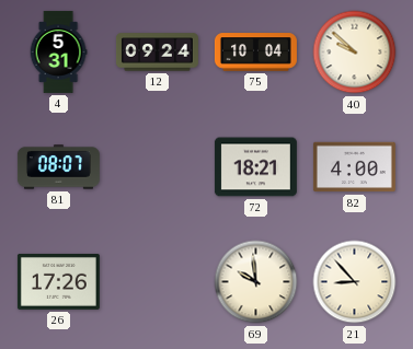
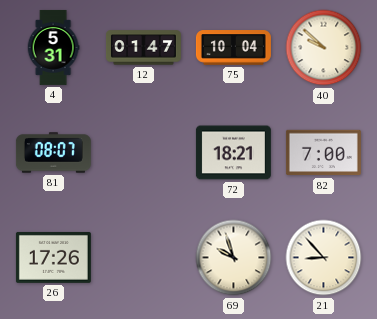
12: 09:24 -> 01:47
82: 4:00 -> 7:00
69: 9:59 -> 9:57
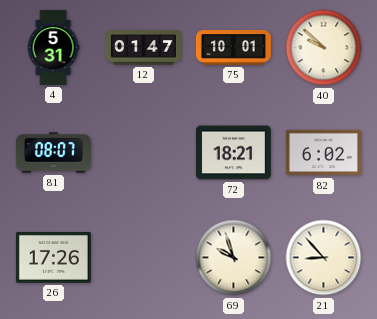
75: 10:04 -> 10:01
82: 7:00 -> 6:02
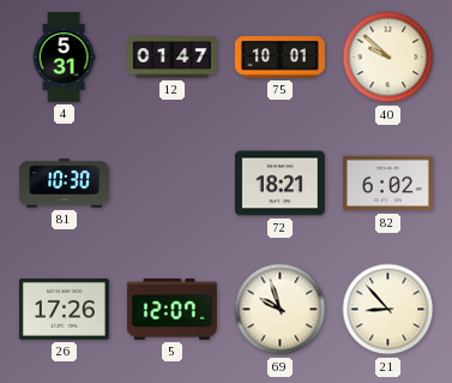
81: 08:07 -> 10:30
5: none -> 12:07
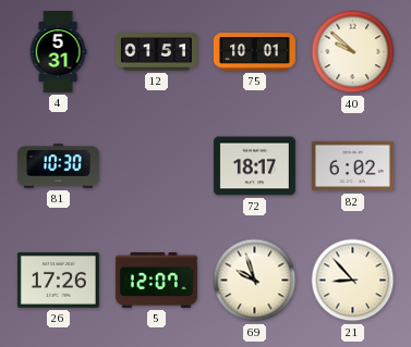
12: 01:47 -> 01:51
72: 18:21 -> 18:17
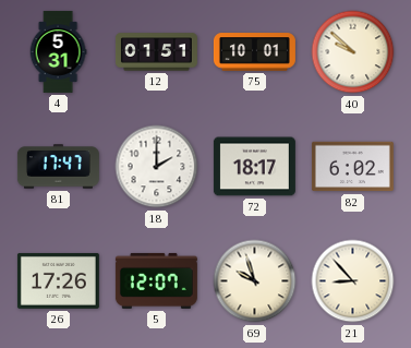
81: 10:30 -> 17:47
18: none -> 2:00
